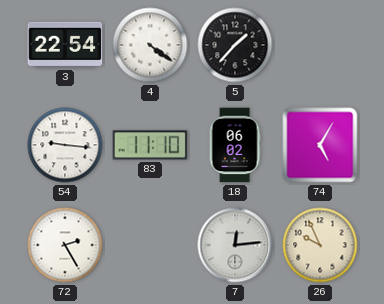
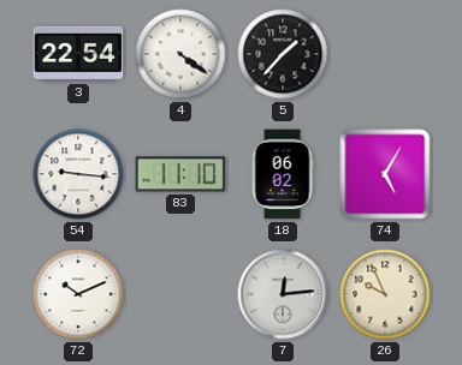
72: 2:25 -> 10:11
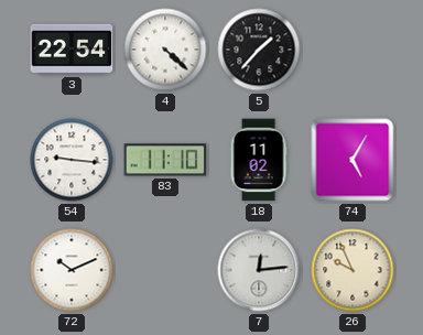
4: 4:21 -> 4:22
18: 06:02 -> 11:02
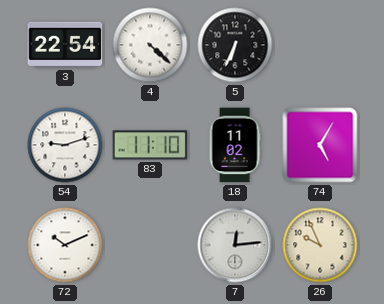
5: 1:37 -> 6:34
54: 9:16 -> 9:12
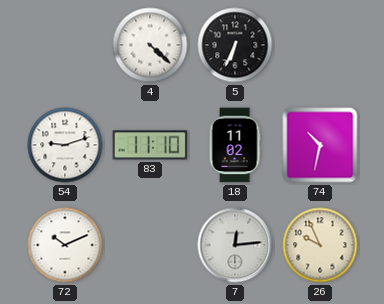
3: 22:54 -> none
74: 5:05 -> 10:32
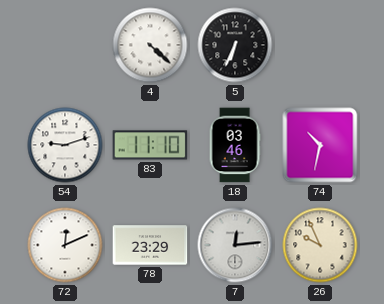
18: 11:02 -> 03:46
72: 10:11 -> 12:11
78: none -> 23:29
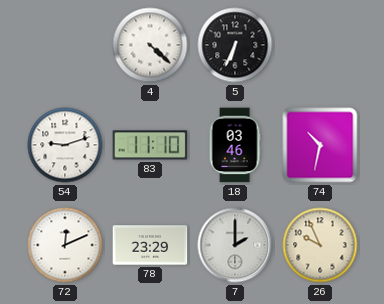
7: 12:14 -> 2:00
